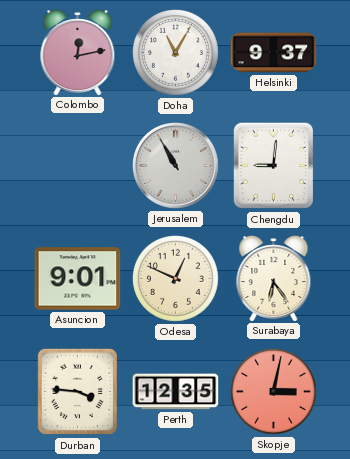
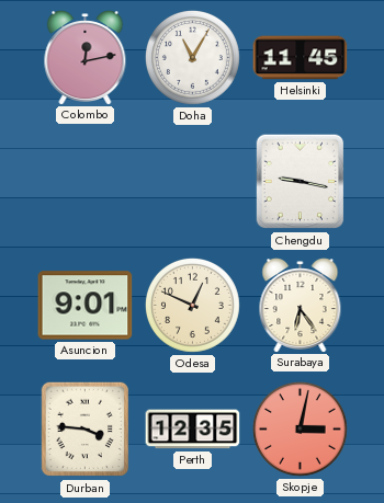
Helsinki: 9:37 -> 11:45
Jerusalem: 10:55 -> none
Chengdu: 9:01 -> 9:17
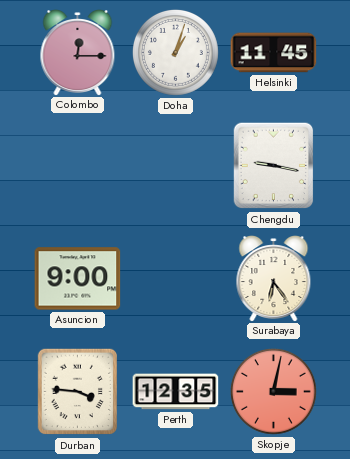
Colombo: 12:13 -> 12:15
Doha: 11:05 -> 1:03
Asuncion: 9:01 -> 9:00
Odesa: 12:49 -> none
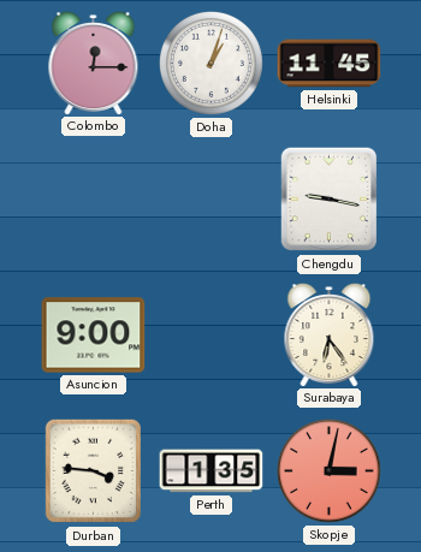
Perth: 12:35 -> 1:35
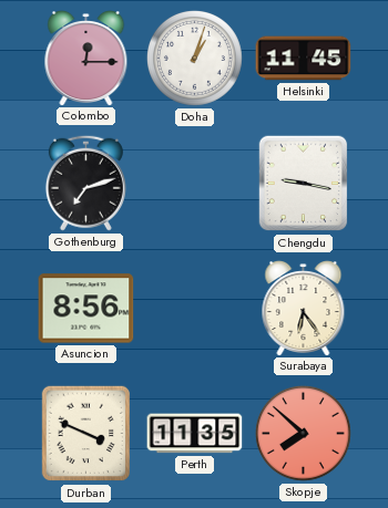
Gothenburg: none -> 7:12
Asuncion: 9:00 -> 8:56
Durban: 3:46 -> 3:49
Perth: 1:35 -> 11:35
Skopje: 3:02 -> 7:52
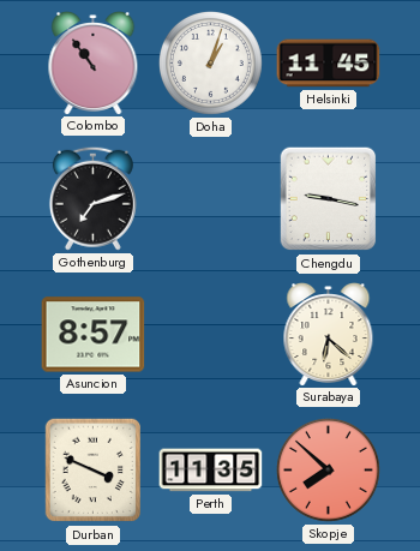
Colombo: 12:15 -> 10:54
Asuncion: 8:56 -> 8:57
Surabaya: 6:24 -> 6:22
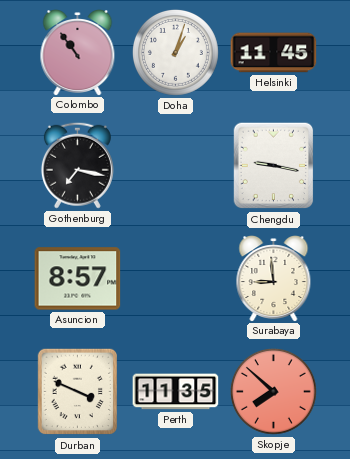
Gothenburg: 7:12 -> 7:17
Surabaya: 6:22 -> 8:59
